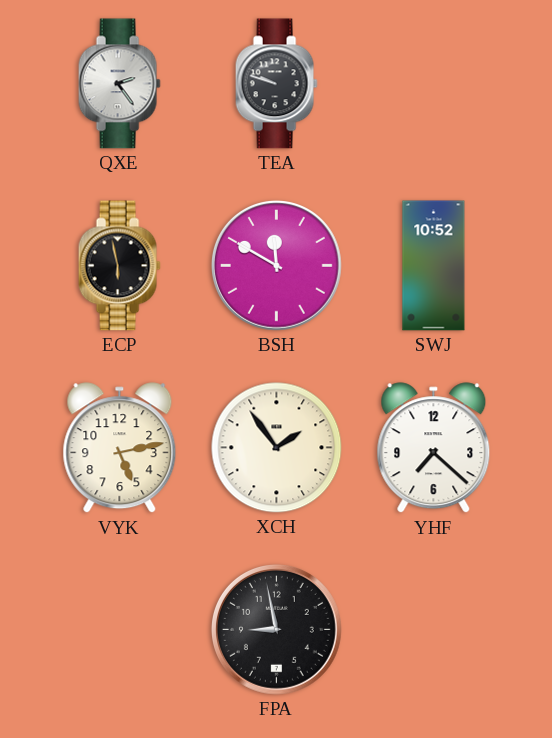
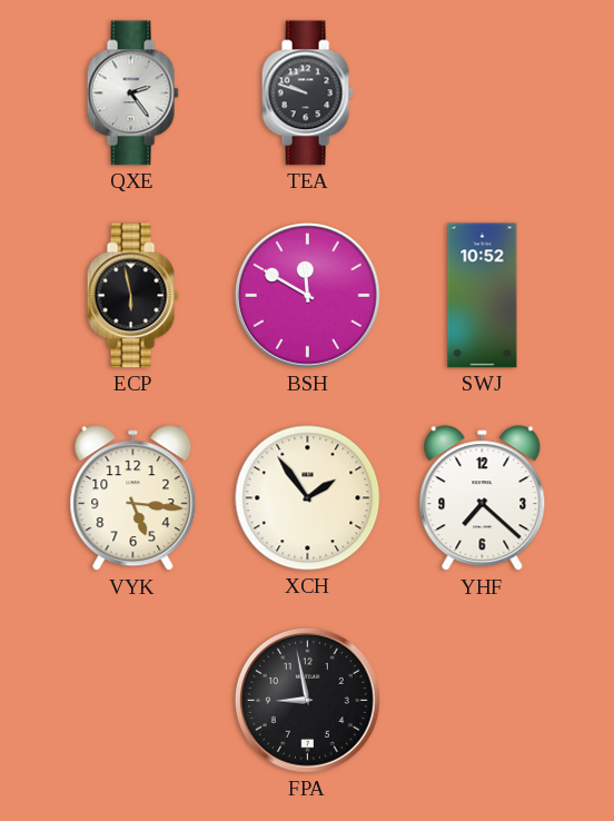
VYK: 5:13 -> 5:16
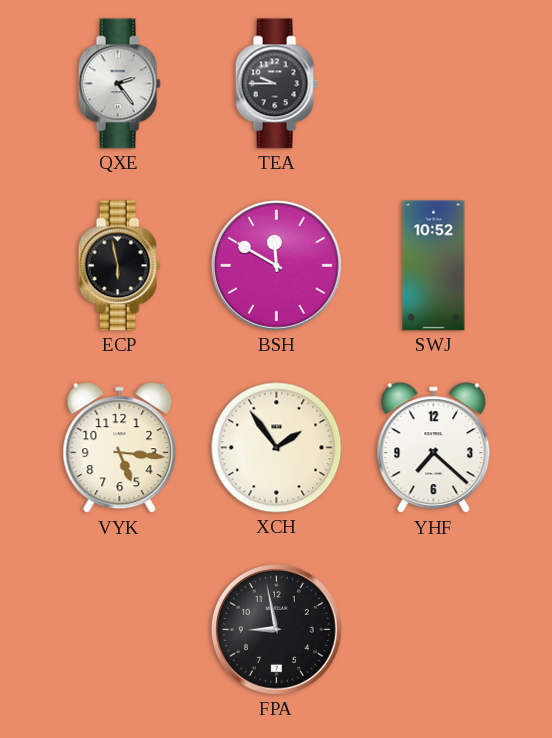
TEA: 9:48 -> 9:45
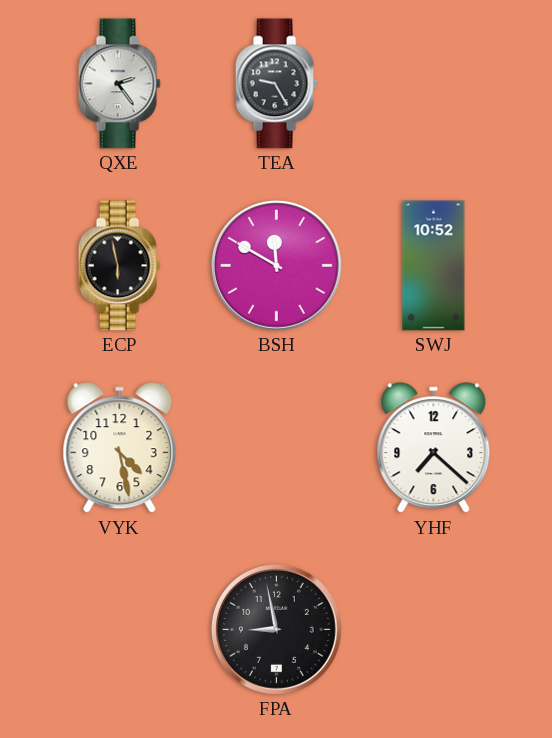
TEA: 9:45 -> 9:25
VYK: 5:16 -> 4:28
XCH: 1:54 -> none
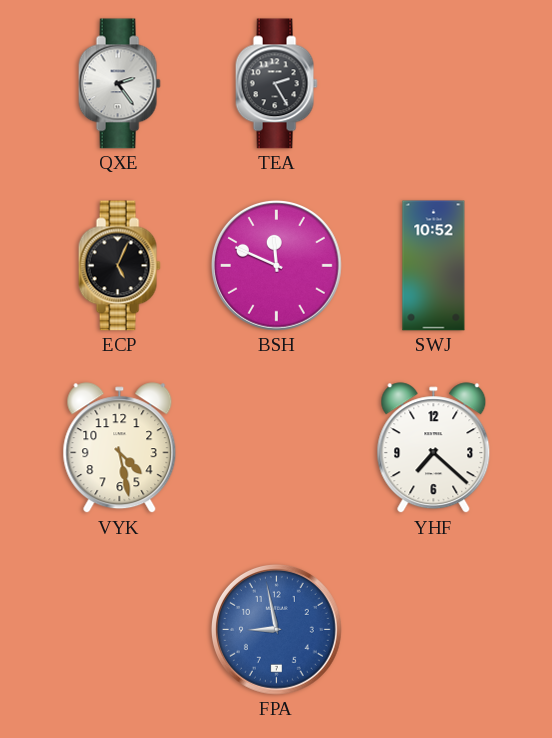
TEA: 9:25 -> 2:25
ECP: 5:58 -> 5:04
BSH: 11:50 -> 11:49
FPA dial: black -> blue
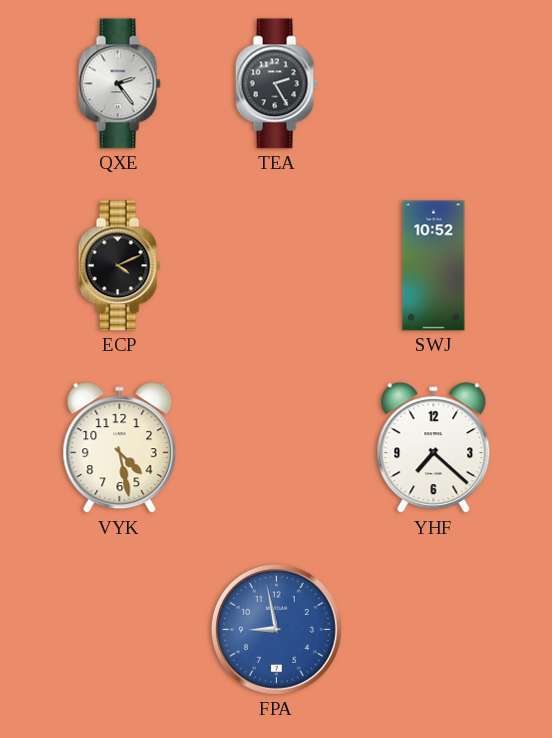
ECP: 5:04 -> 4:11
BSH: 11:49 -> none
